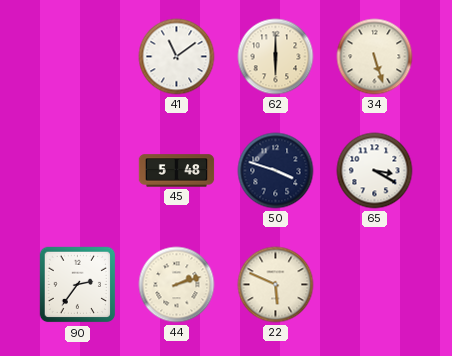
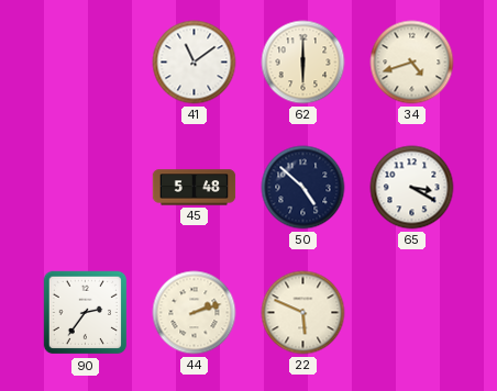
34: 5:27 -> 4:42
50: 3:48 -> 4:52
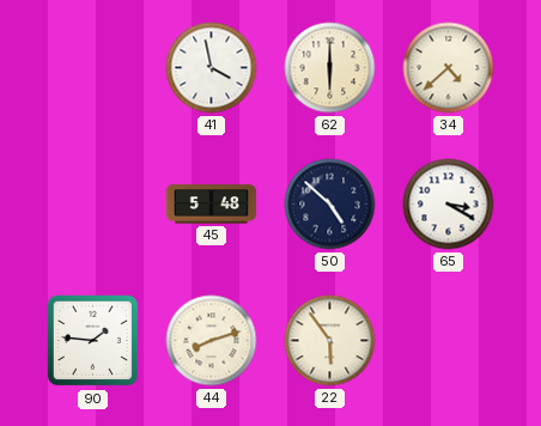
41: 11:09 -> 3:58
34: 4:42 -> 4:38
90: 2:36 -> 1:46
44: 2:12 -> 8:12
22: 5:49 -> 5:54
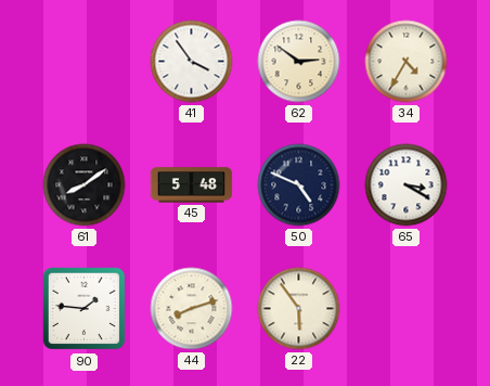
41: 3:58 -> 3:54
62: 6:00 -> 2:51
34: 4:38 -> 4:35
61: none -> 8:09
50: 4:52 -> 4:49
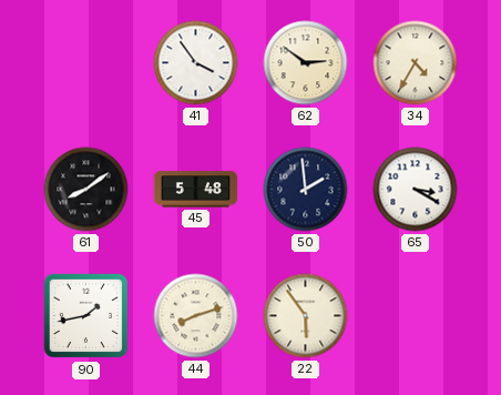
50: 4:49 -> 1:59
90: 1:46 -> 1:43
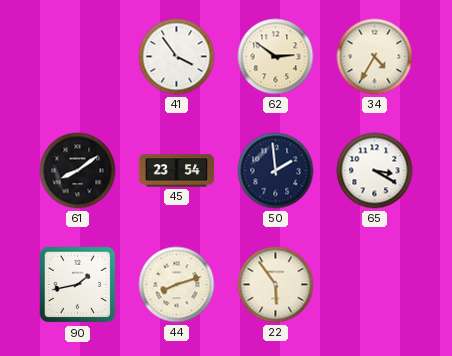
45: 5:48 -> 23:54
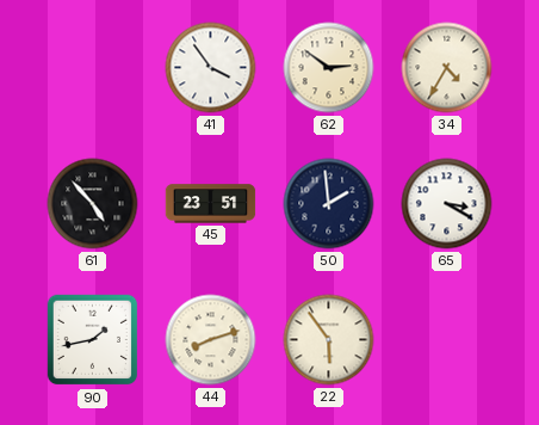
61: 8:09 -> 4:53
45: 23:54 -> 23:51
